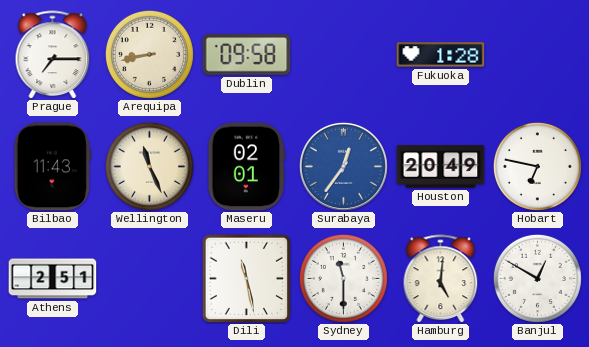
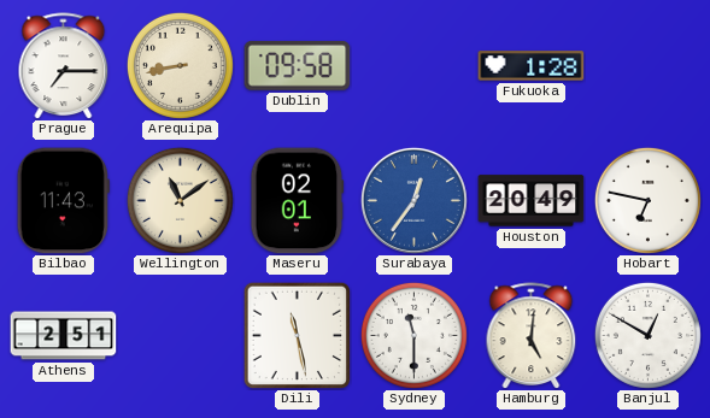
Wellington: 11:26 -> 11:09
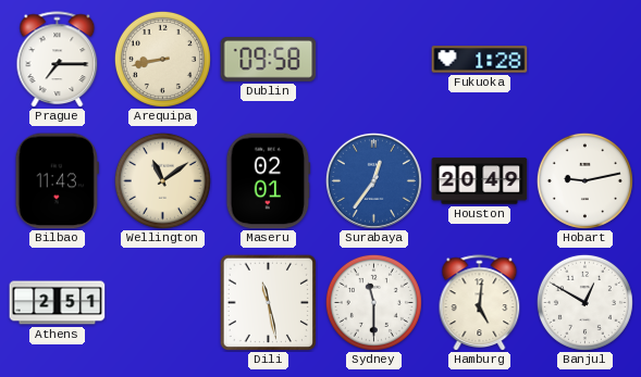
Hobart: 6:47 -> 9:13
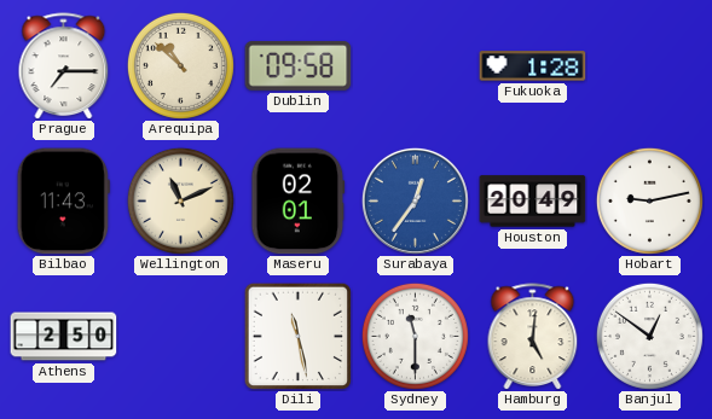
Arequipa: 8:43 -> 10:52
Wellington: 11:09 -> 11:11
Athens: 2:51 -> 2:50
Banjul: 12:50 -> 12:51
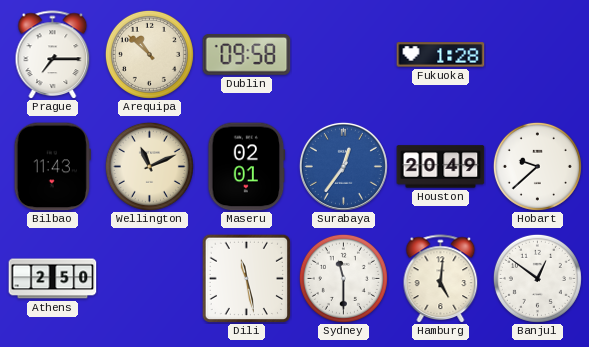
Hobart: 9:13 -> 9:38
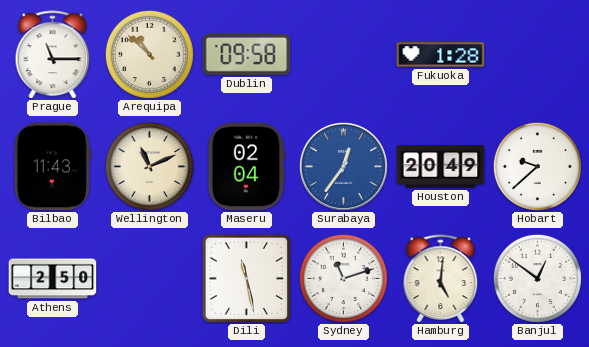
Prague: 7:15 -> 11:15
Maseru: 02:01 -> 02:04
Sydney: 11:30 -> 11:12
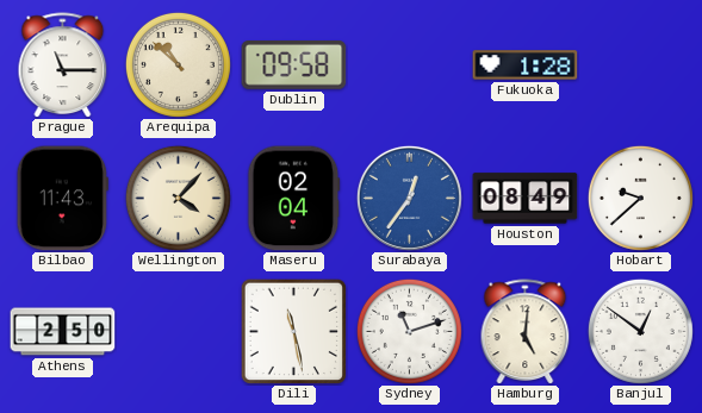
Wellington: 11:11 -> 4:07
Houston: 20:49 -> 08:49
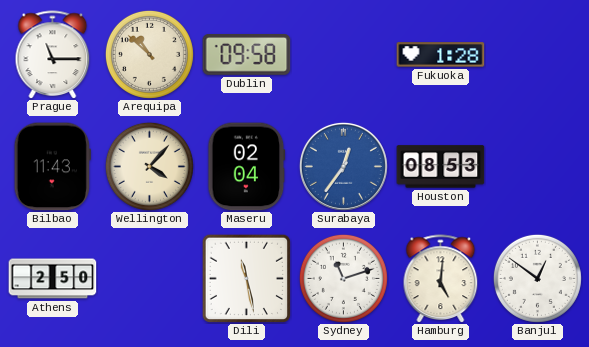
Houston: 08:49 -> 08:53
Hobart: 9:38 -> none
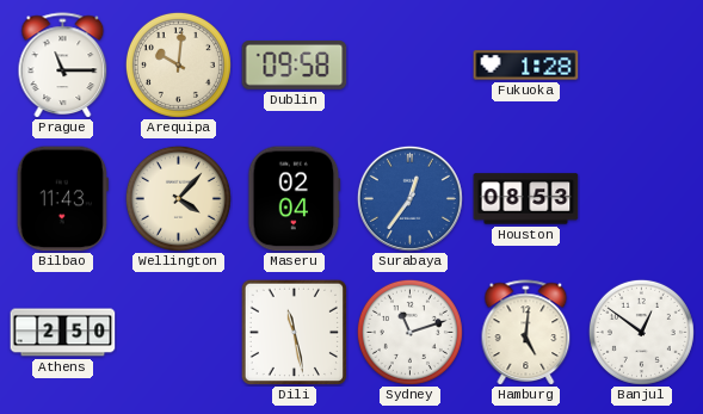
Arequipa: 10:52 -> 10:01
